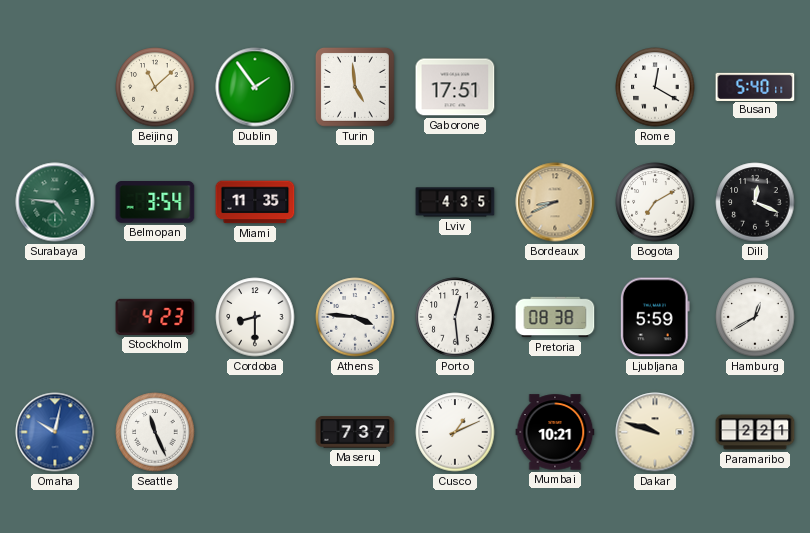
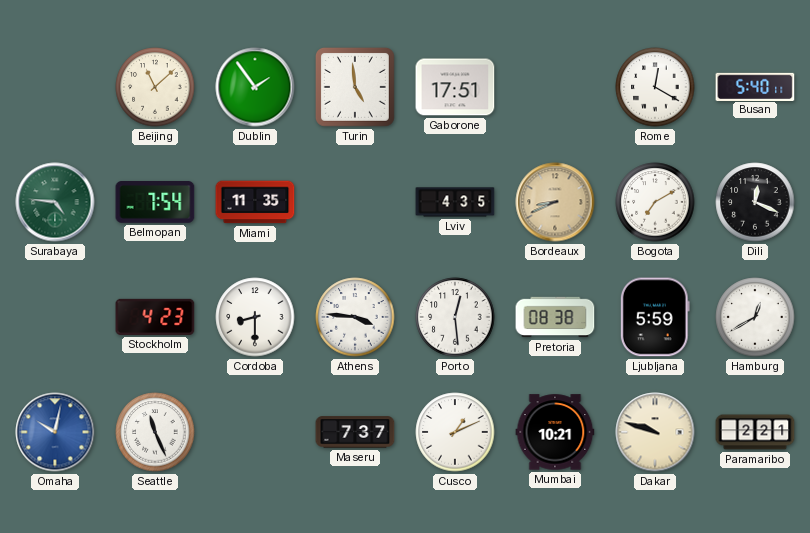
Belmopan: 3:54 -> 7:54
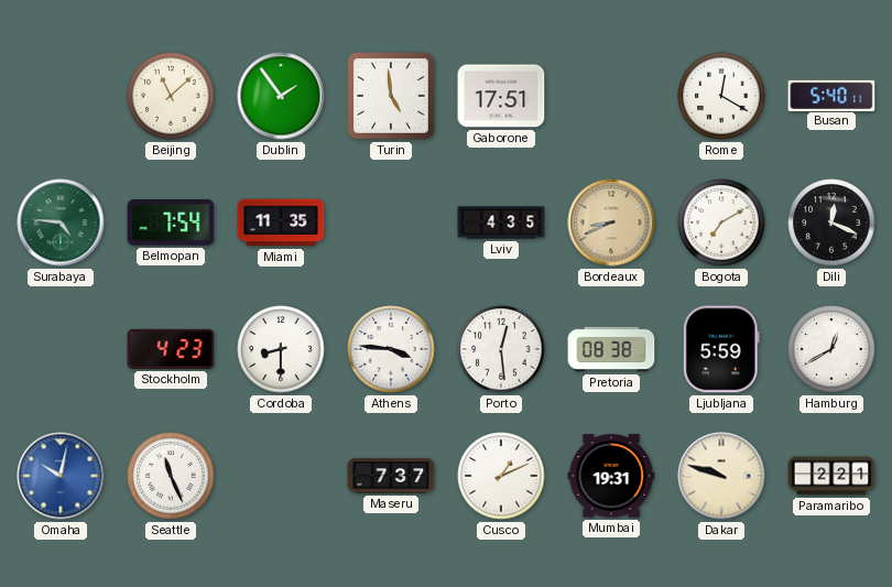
Mumbai: 10:21 -> 19:31
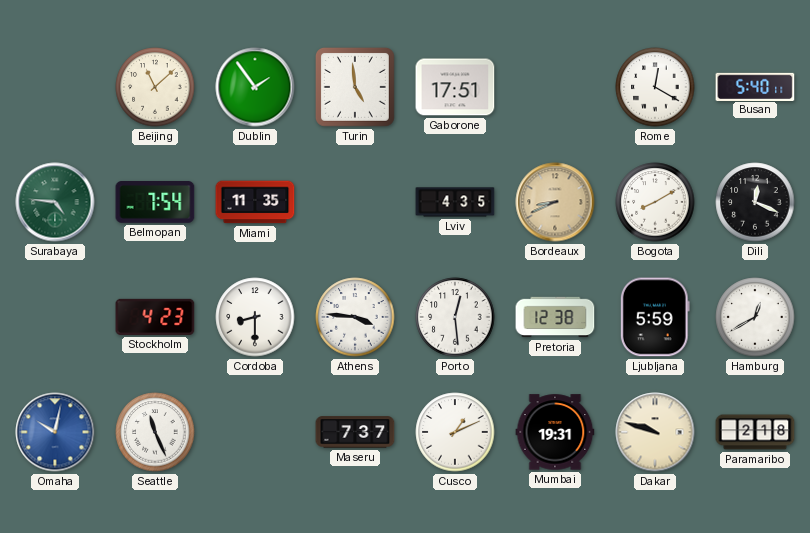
Bogota: 7:10 -> 8:10
Pretoria: 08:38 -> 12:38
Paramaribo: 2:21 -> 2:18
